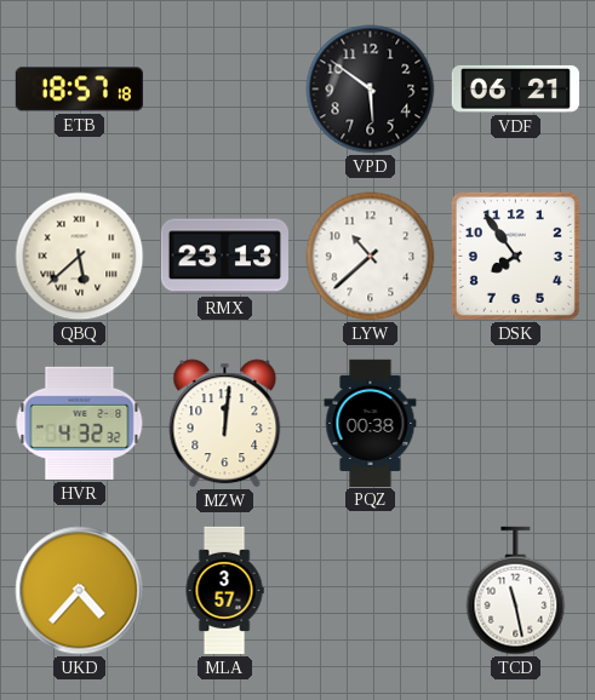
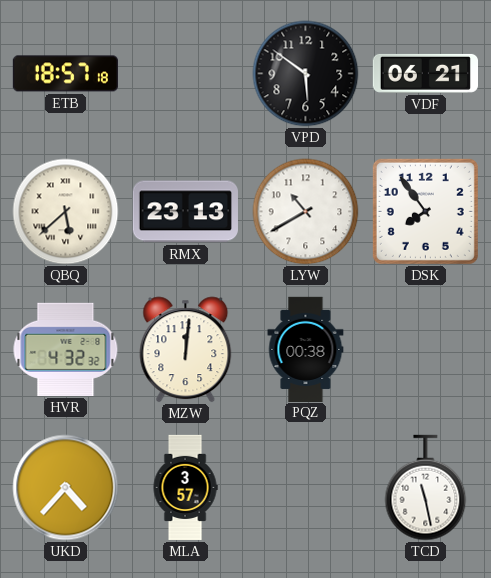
LYW: 10:38 -> 10:40
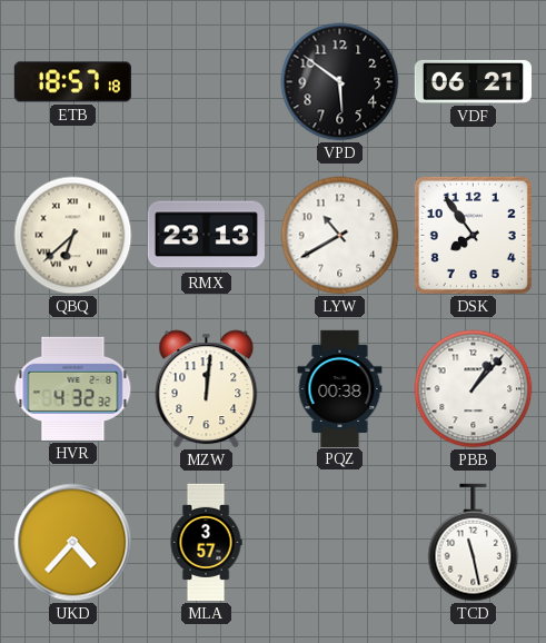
QBQ: 5:38 -> 6:38
PBB: none -> 1:07
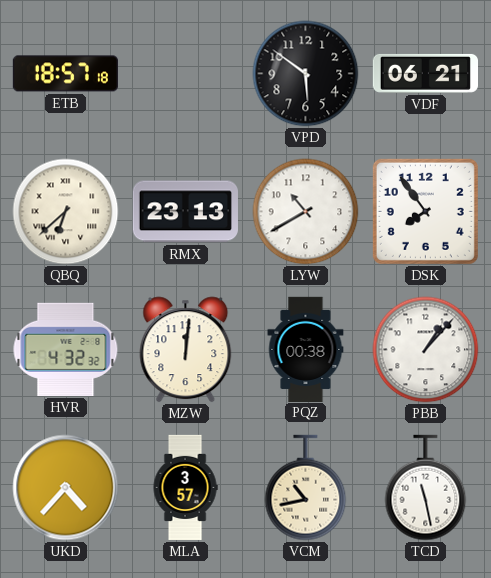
VCM: none -> 10:43
